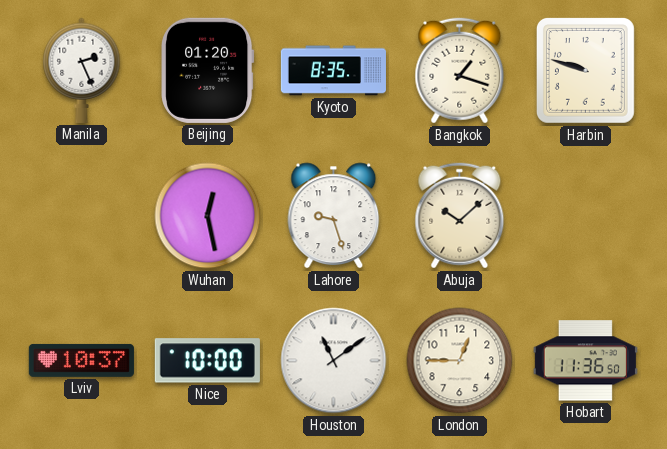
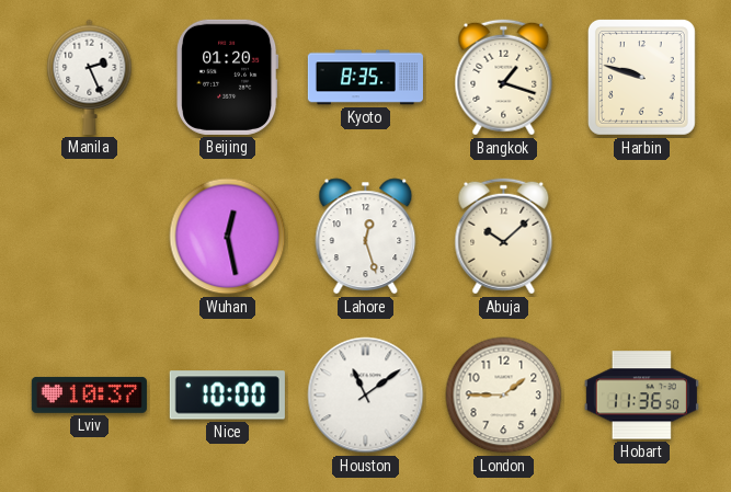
Lahore: 9:27 -> 12:27
London: 12:45 -> 1:45
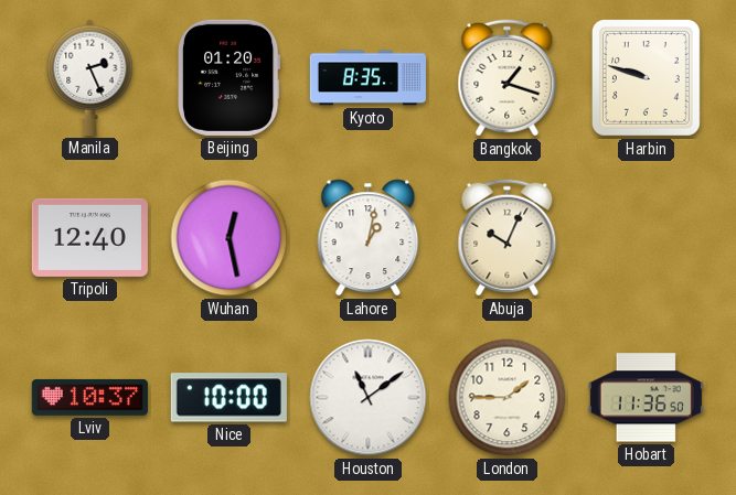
Tripoli: none -> 12:40
Lahore: 12:27 -> 1:02
Abuja: 10:08 -> 10:04
